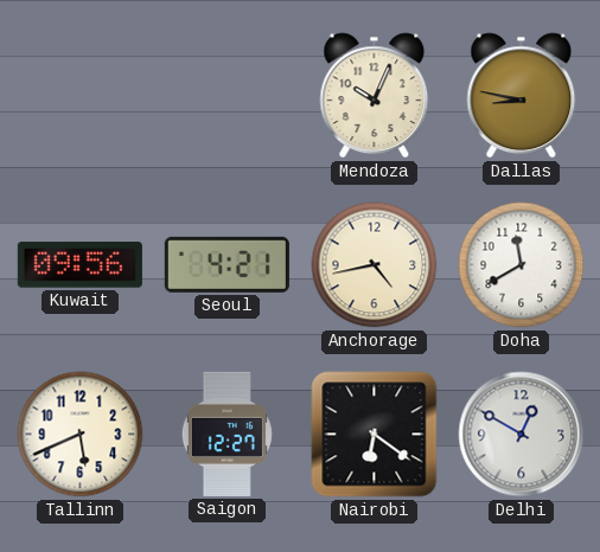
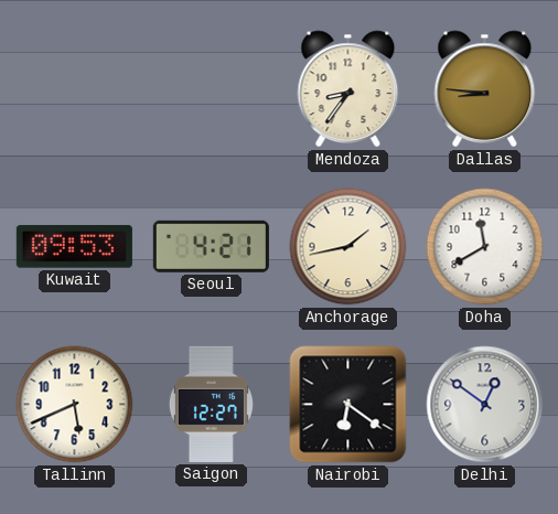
Mendoza: 10:04 -> 8:36
Dallas: 8:47 -> 8:46
Kuwait: 09:56 -> 09:53
Anchorage: 4:43 -> 1:43
Delhi: 12:50 -> 12:51
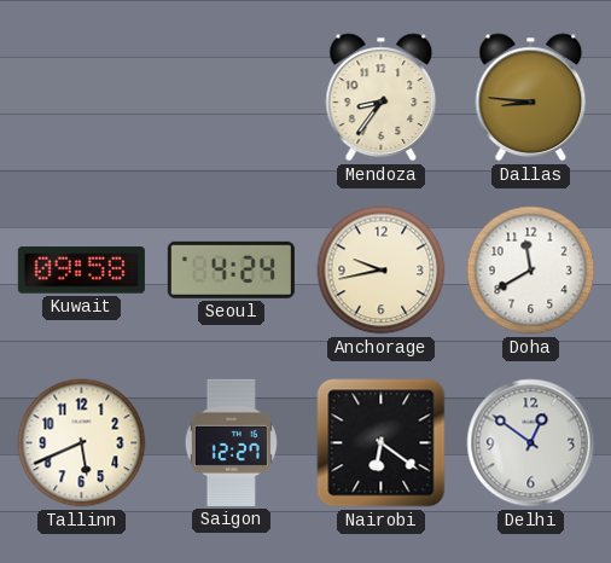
Kuwait: 09:53 -> 09:58
Seoul: 4:21 -> 4:24
Anchorage: 1:43 -> 9:43
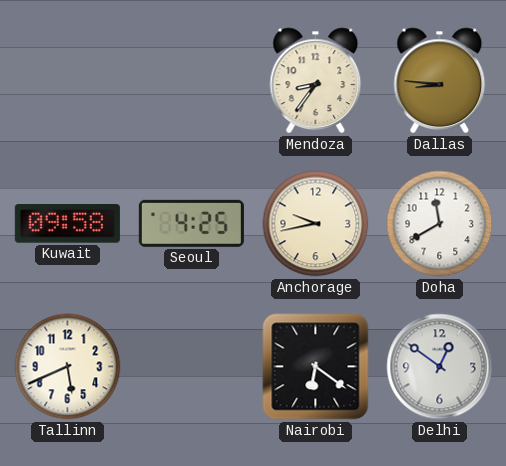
Seoul: 4:24 -> 4:25
Saigon: 12:27 -> none
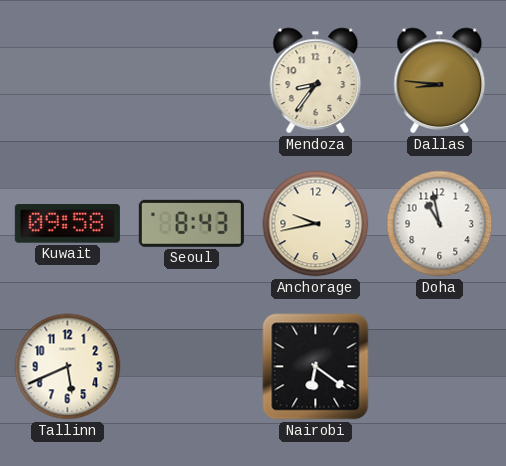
Seoul: 4:25 -> 8:43
Doha: 11:40 -> 10:58
Delhi: 12:51 -> none
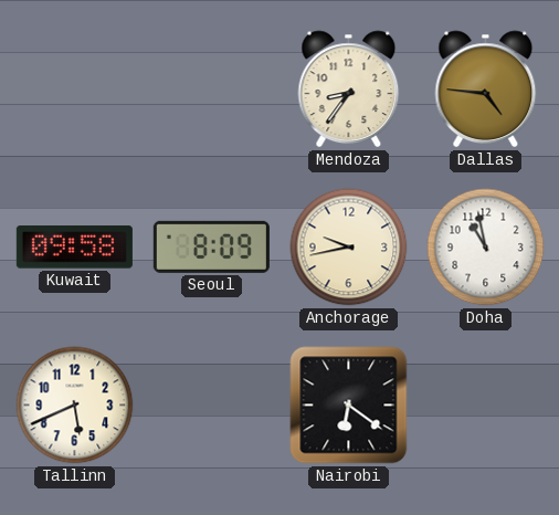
Dallas: 8:46 -> 4:46
Seoul: 8:43 -> 8:09
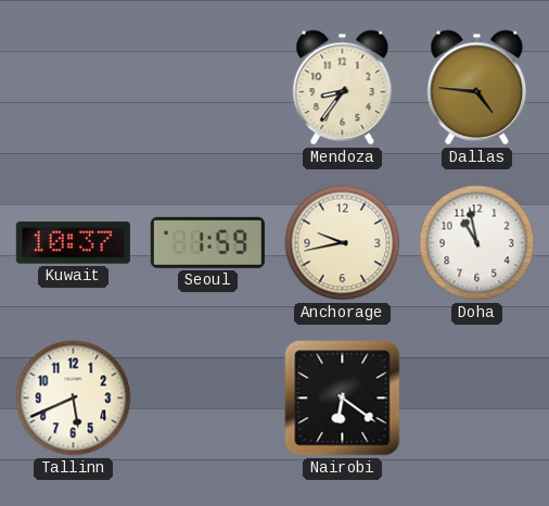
Kuwait: 09:58 -> 10:37
Seoul: 8:09 -> 1:59
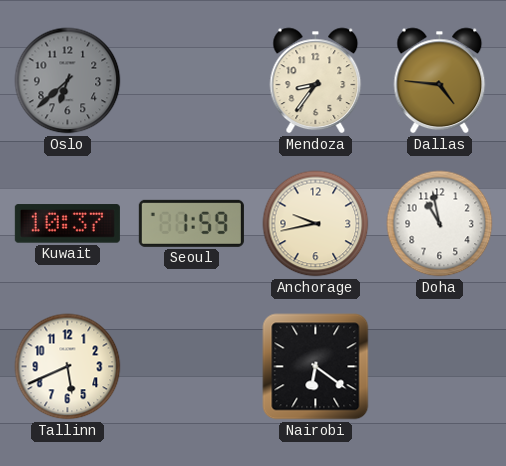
Oslo: none -> 6:38
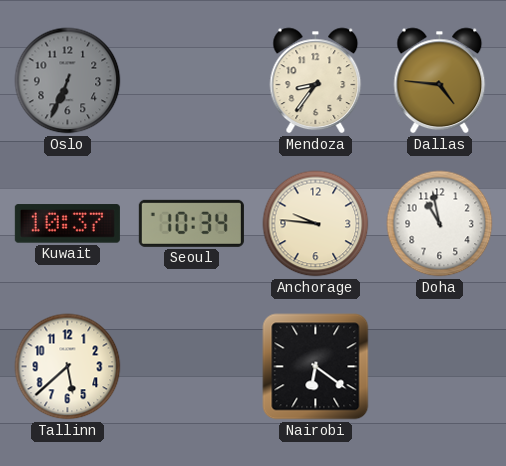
Oslo: 6:38 -> 6:34
Seoul: 1:59 -> 10:34
Anchorage: 9:43 -> 9:46
Tallinn: 5:41 -> 5:38
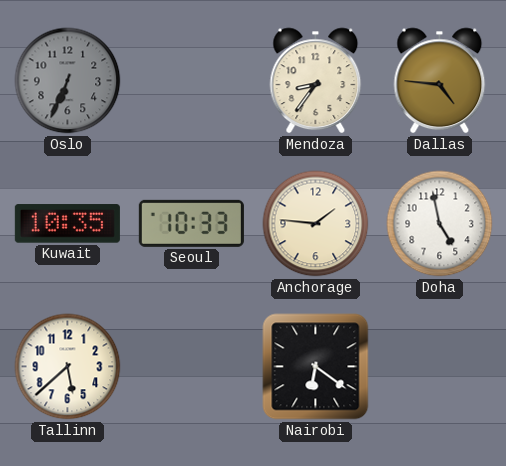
Kuwait: 10:37 -> 10:35
Seoul: 10:34 -> 10:33
Anchorage: 9:46 -> 1:46
Doha: 10:58 -> 4:58
